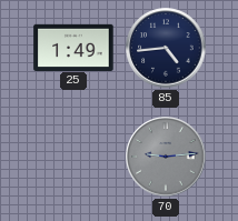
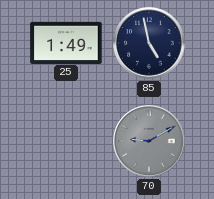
85: 4:44 -> 4:58
70: 9:14 -> 9:10
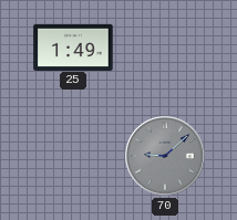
85: 4:58 -> none
70: 9:10 -> 9:08
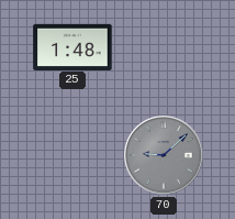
25: 1:49 -> 1:48
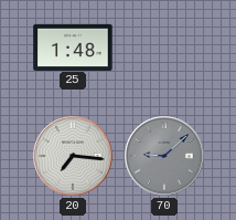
20: none -> 7:16
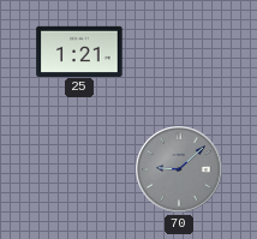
25: 1:48 -> 1:21
20: 7:16 -> none
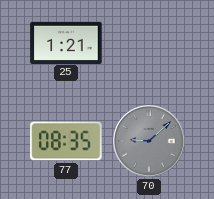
77: none -> 08:35
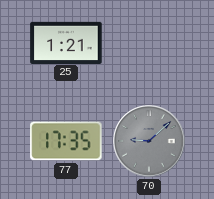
77: 08:35 -> 17:35
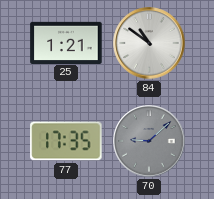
84: none -> 10:51
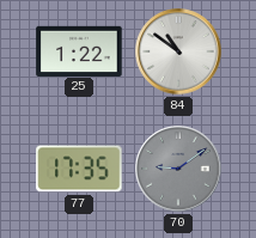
25: 1:21 -> 1:22
70: 9:08 -> 9:09
